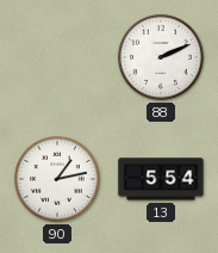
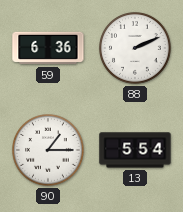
59: none -> 6:36
90: 1:13 -> 1:15
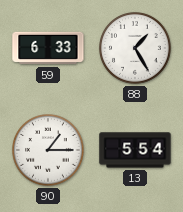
59: 6:36 -> 6:33
88: 2:11 -> 1:25
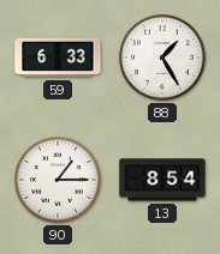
13: 5:54 -> 8:54
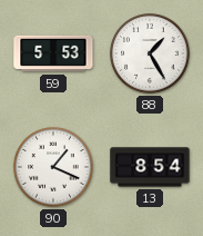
59: 6:33 -> 5:53
90: 1:15 -> 1:19
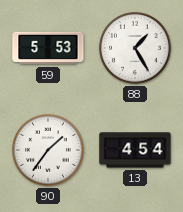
90: 1:19 -> 1:36
13: 8:54 -> 4:54
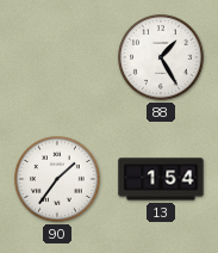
59: 5:53 -> none
13: 4:54 -> 1:54
